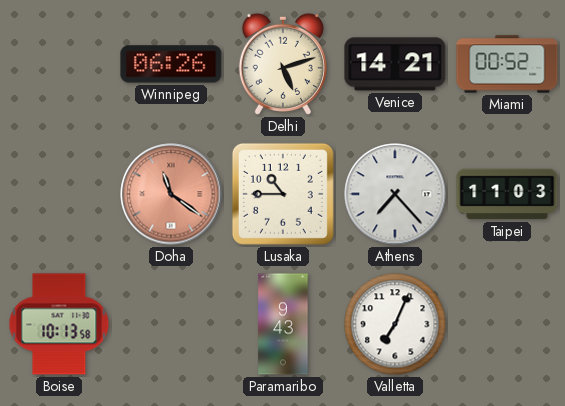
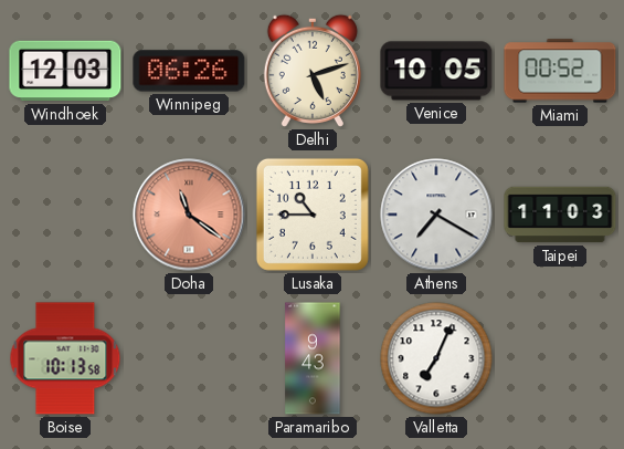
Windhoek: none -> 12:03
Venice: 14:21 -> 10:05
Athens: 7:23 -> 7:20
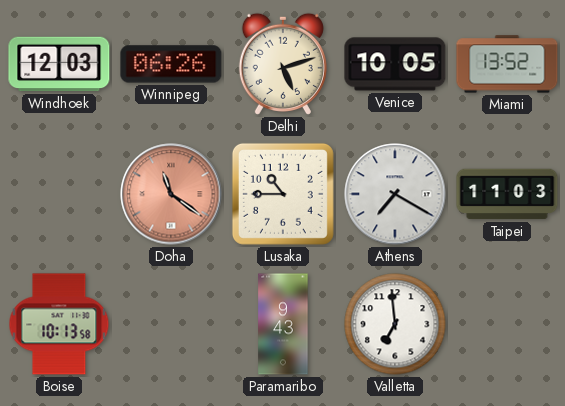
Miami: 00:52 -> 13:52
Valletta: 7:04 -> 6:59
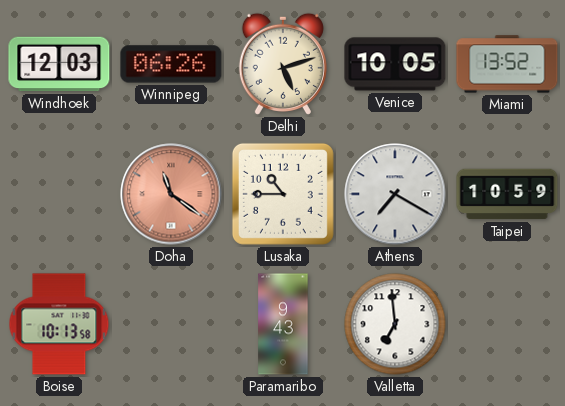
Taipei: 11:03 -> 10:59
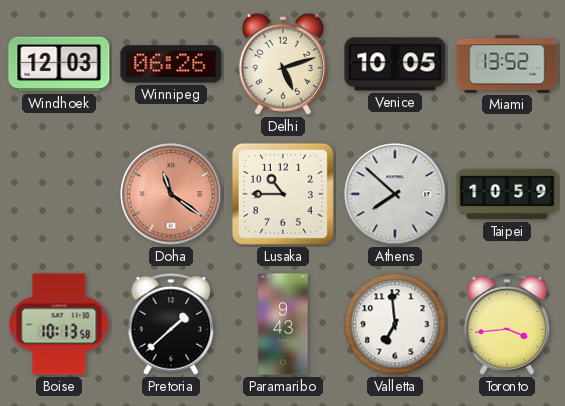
Athens: 7:20 -> 7:52
Pretoria: none -> 1:38
Toronto: none -> 3:44
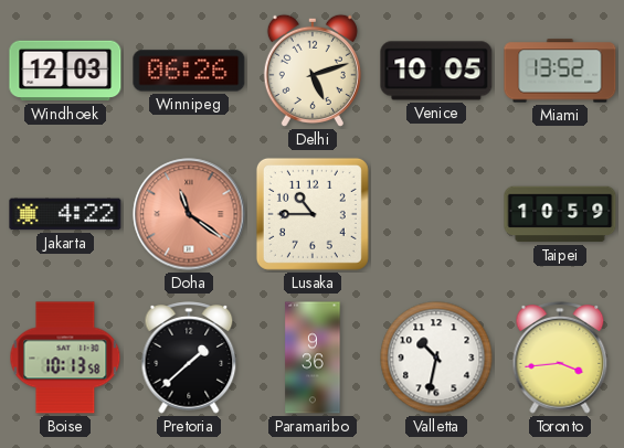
Jakarta: none -> 4:22
Athens: 7:52 -> none
Paramaribo: 9:43 -> 9:36
Valletta: 6:59 -> 10:32
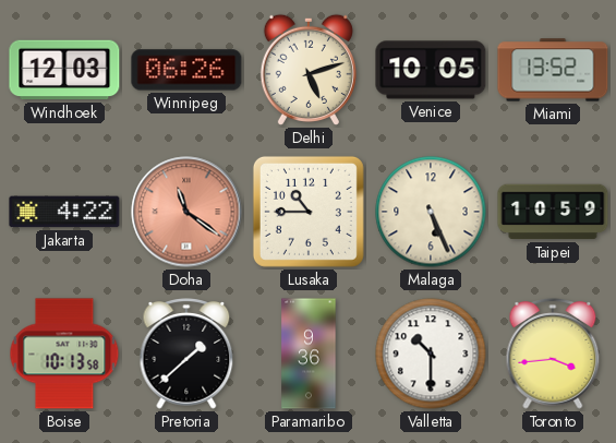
Malaga: none -> 5:26
Valletta: 10:32 -> 10:30
